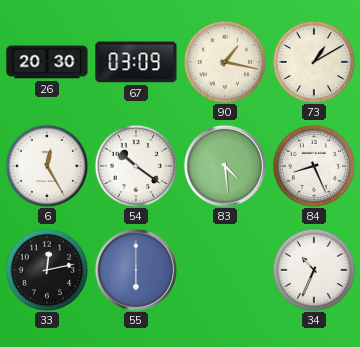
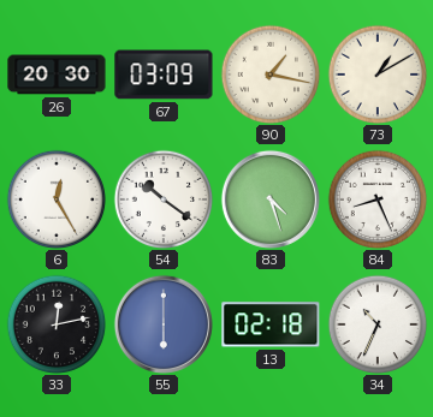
83: 4:29 -> 4:27
13: none -> 02:18
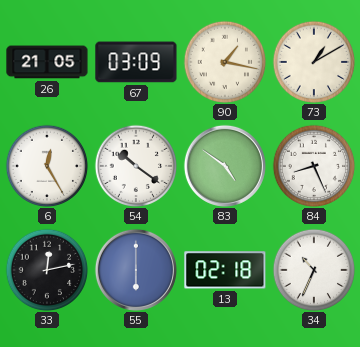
26: 20:30 -> 21:05
83: 4:27 -> 4:51
